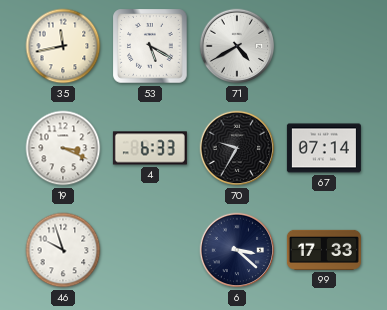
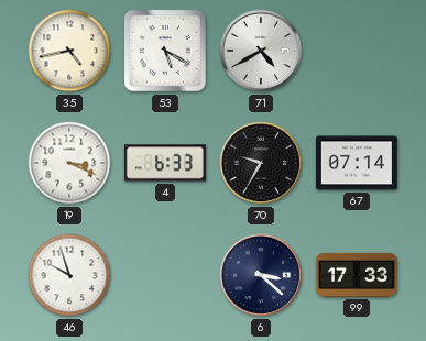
35: 11:43 -> 4:43
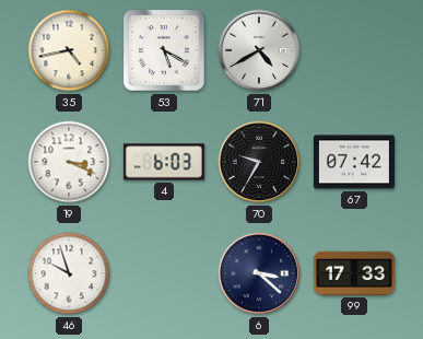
4: 6:33 -> 6:03
67: 07:14 -> 07:42
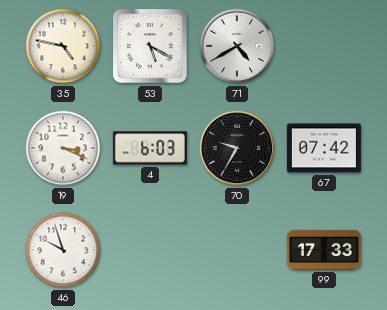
35: 4:43 -> 4:47
6: 3:22 -> none
